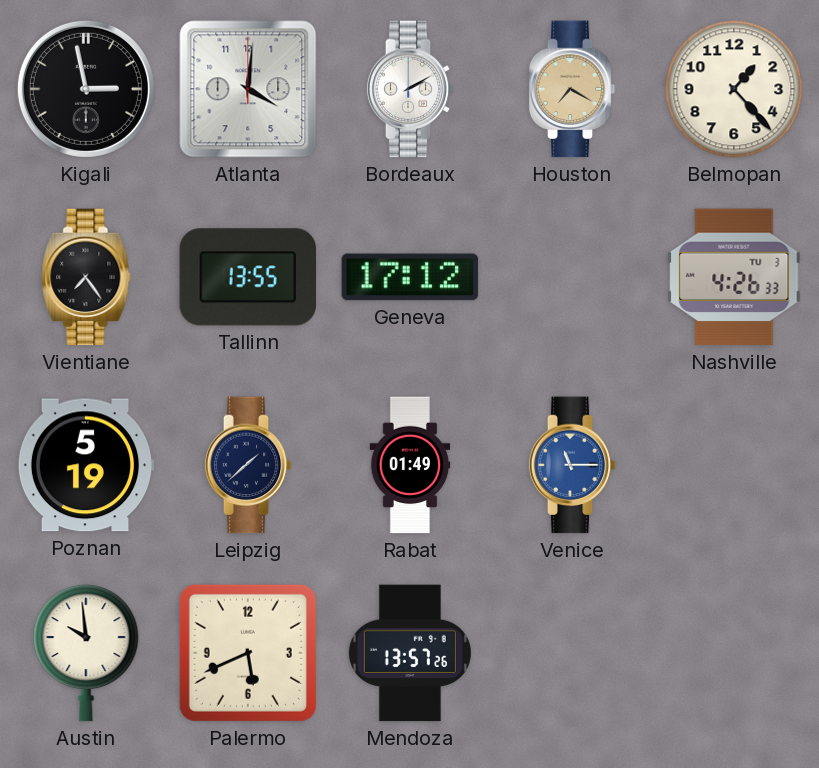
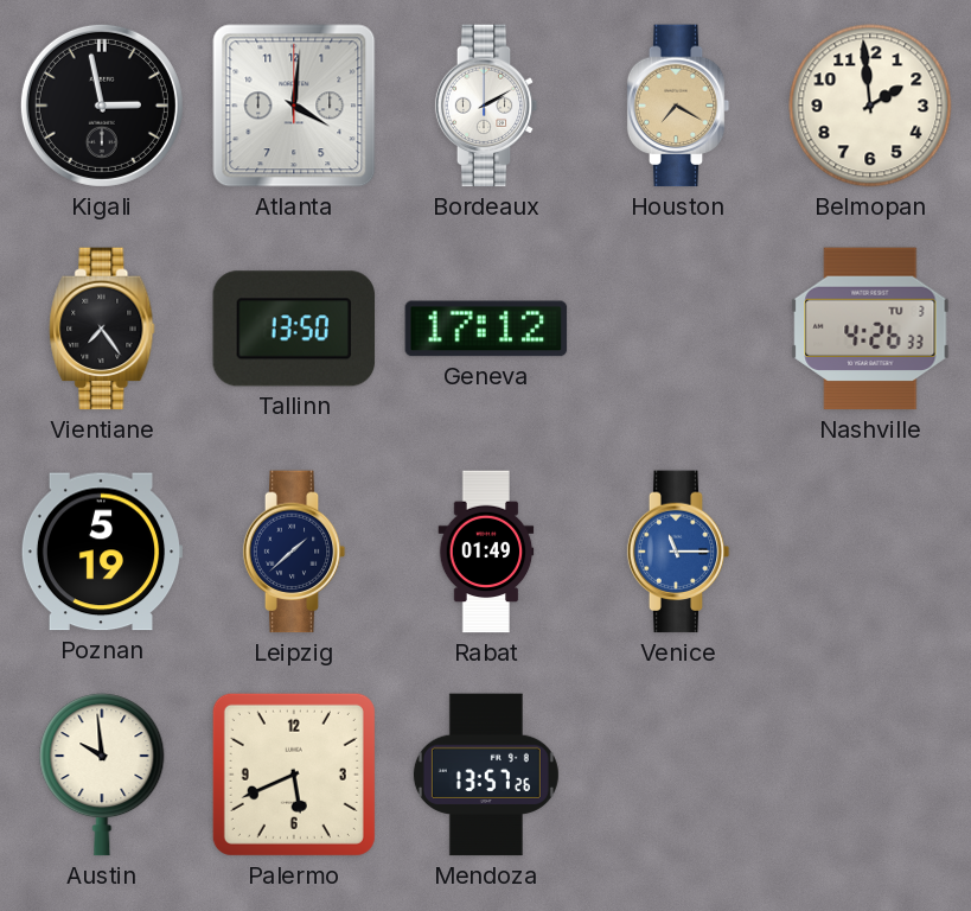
Belmopan: 1:23 -> 1:59
Tallinn: 13:55 -> 13:50
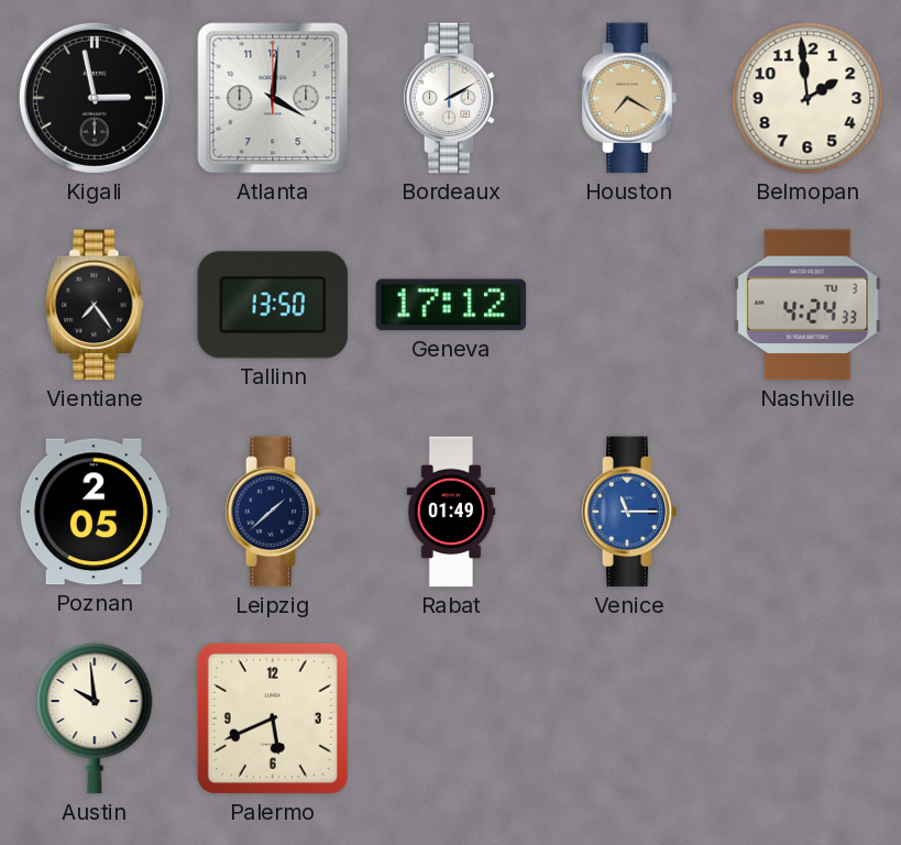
Nashville: 4:26 -> 4:24
Poznan: 5:19 -> 2:05
Mendoza: 13:57 -> none
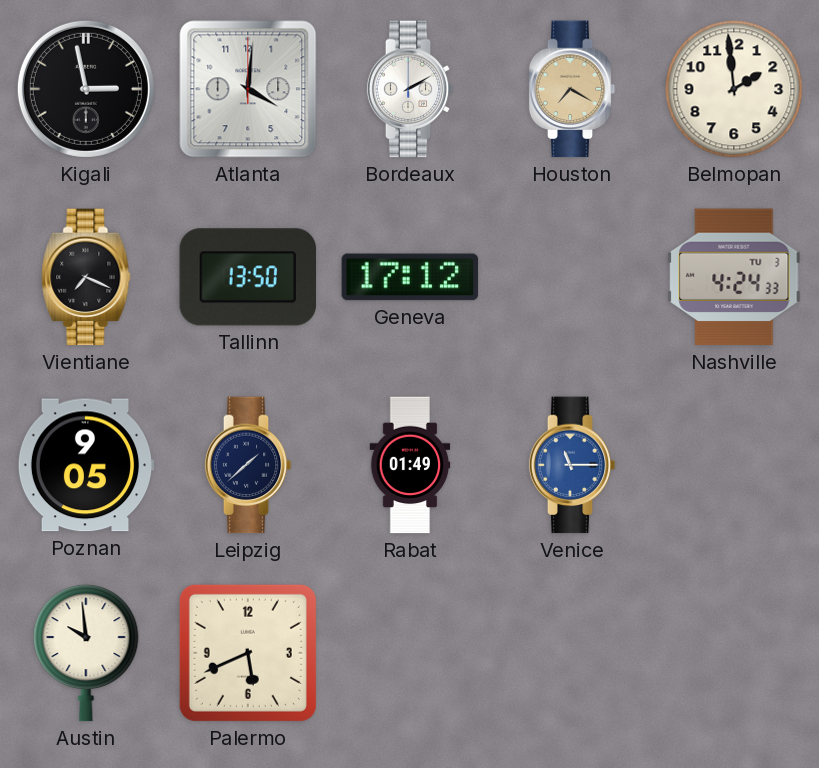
Vientiane: 7:24 -> 7:19
Poznan: 2:05 -> 9:05
